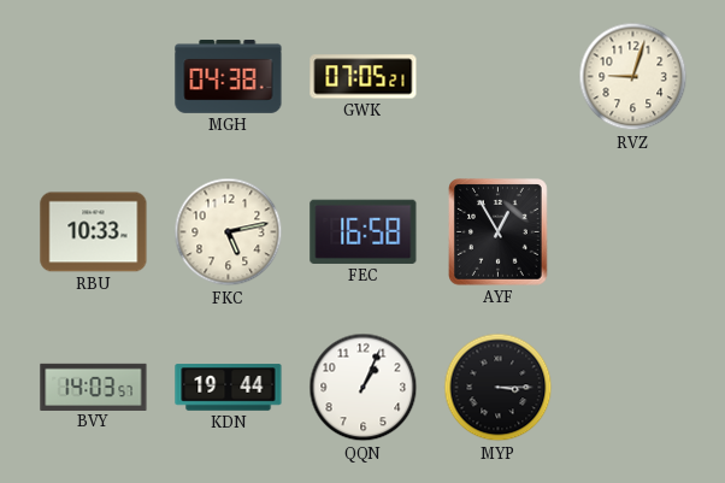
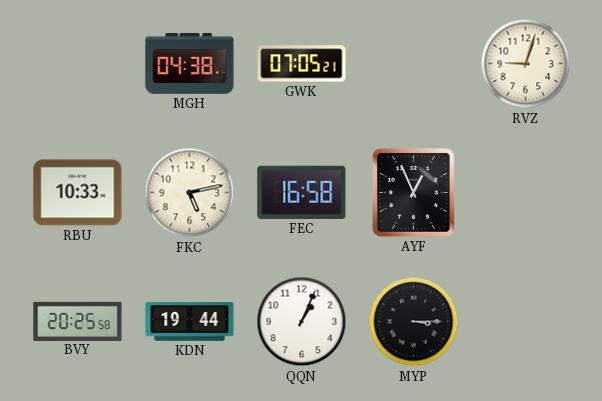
AYF: 12:55 -> 12:56
BVY: 14:03 -> 20:25
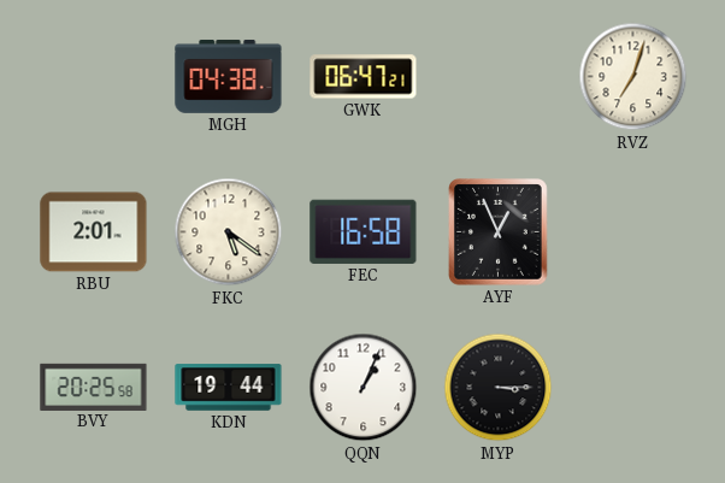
GWK: 07:05 -> 06:47
RVZ: 9:03 -> 7:03
RBU: 10:33 -> 2:01
FKC: 5:13 -> 5:21
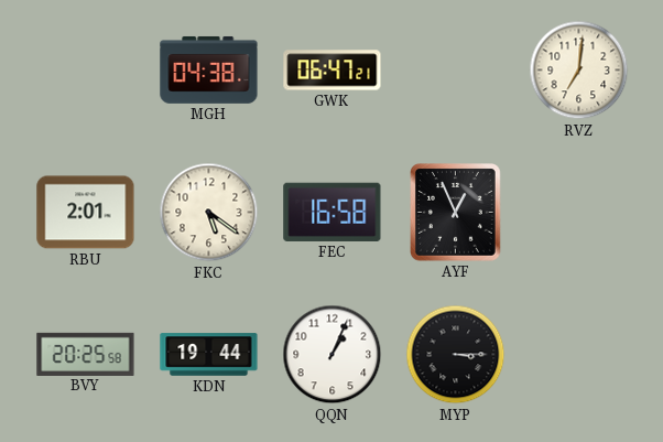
RVZ: 7:03 -> 7:01
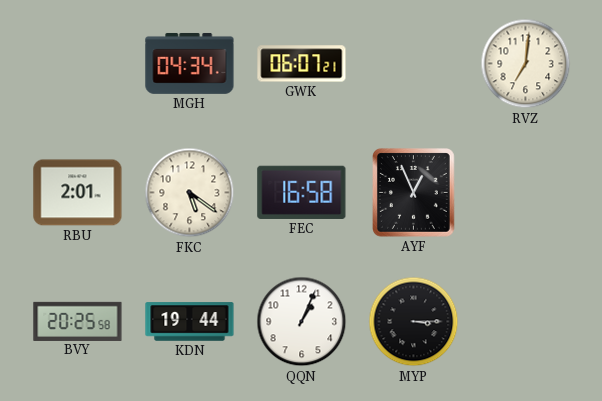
MGH: 04:38 -> 04:34
GWK: 06:47 -> 06:07
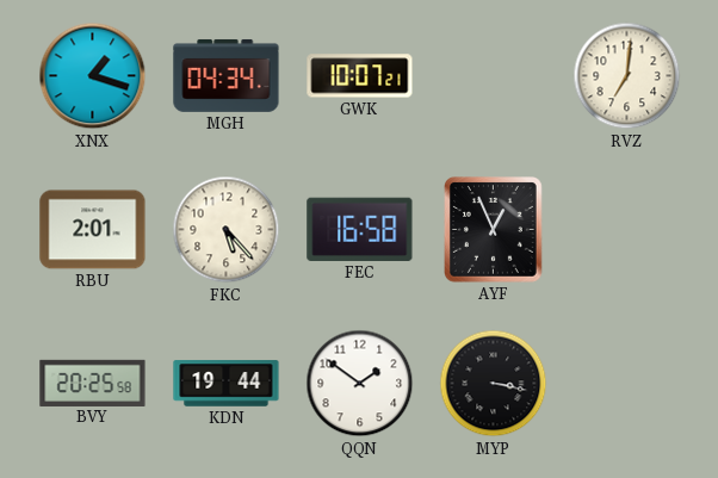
XNX: none -> 1:18
GWK: 06:07 -> 10:07
FKC: 5:21 -> 5:23
QQN: 1:04 -> 1:51
MYP: 3:15 -> 3:17
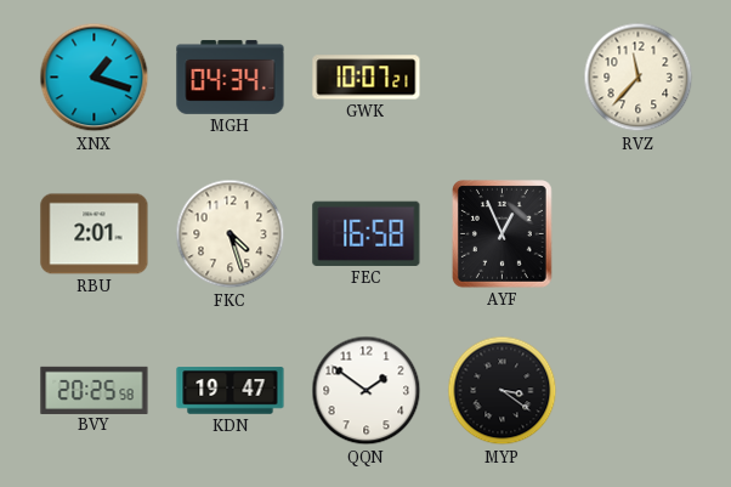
RVZ: 7:01 -> 11:37
FKC: 5:23 -> 4:27
KDN: 19:44 -> 19:47
MYP: 3:17 -> 3:21
